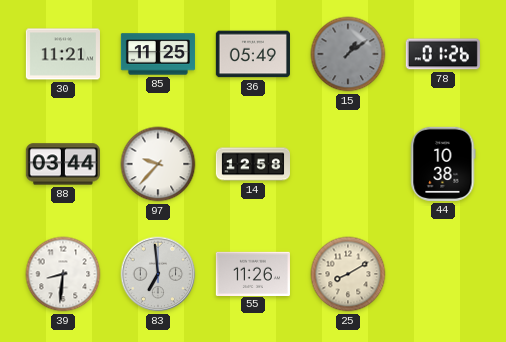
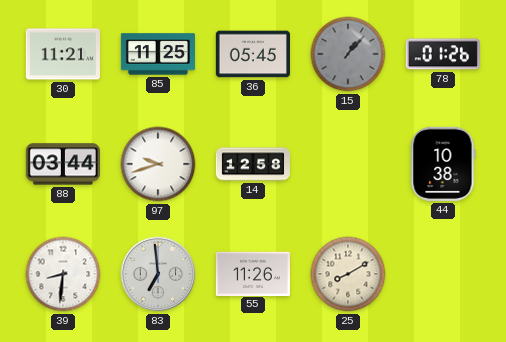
36: 05:49 -> 05:45
15: 1:09 -> 1:07
97: 9:37 -> 9:42
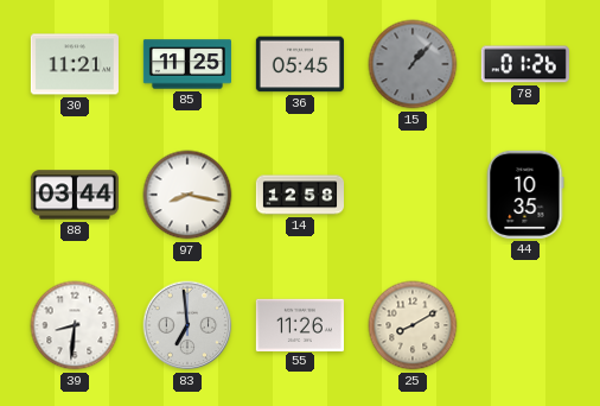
97: 9:42 -> 8:17
44: 10:38 -> 10:35
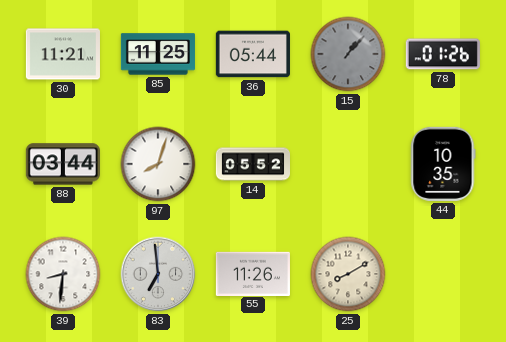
36: 05:45 -> 05:44
97: 8:17 -> 8:03
14: 12:58 -> 05:52
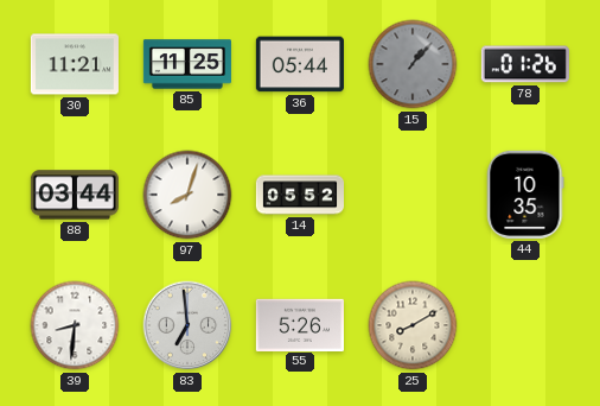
55: 11:26 -> 5:26
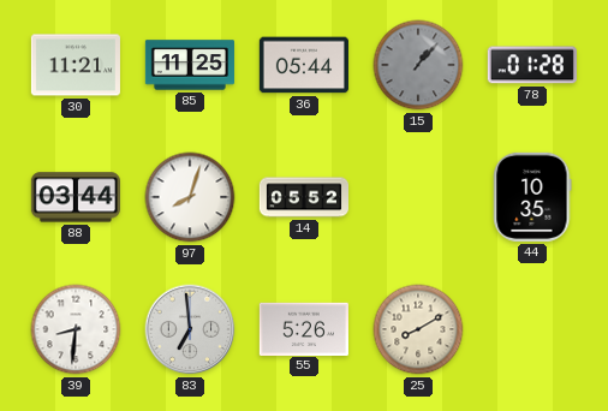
78: 01:26 -> 01:28
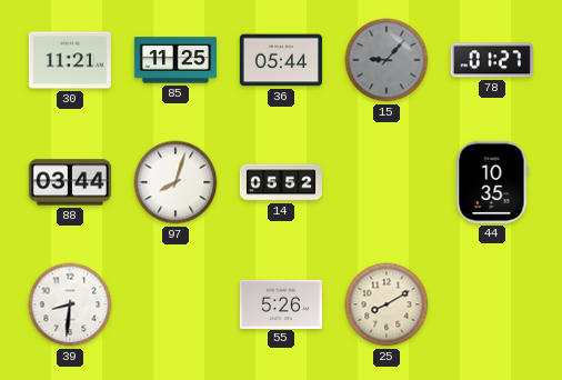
15: 1:07 -> 9:07
78: 01:28 -> 01:27
83: 6:59 -> none
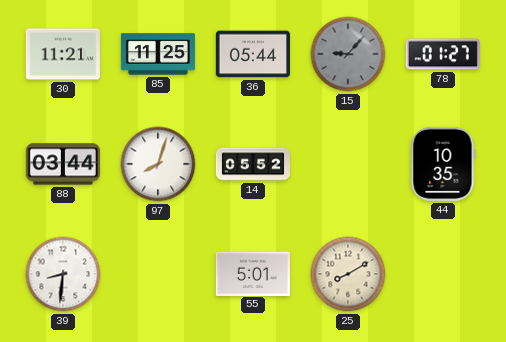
55: 5:26 -> 5:01
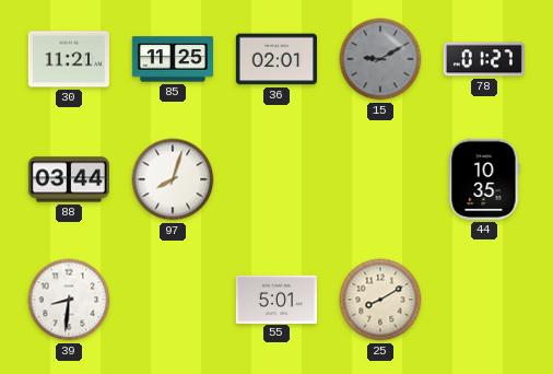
36: 05:44 -> 02:01
15: 9:07 -> 9:10
14: 05:52 -> none
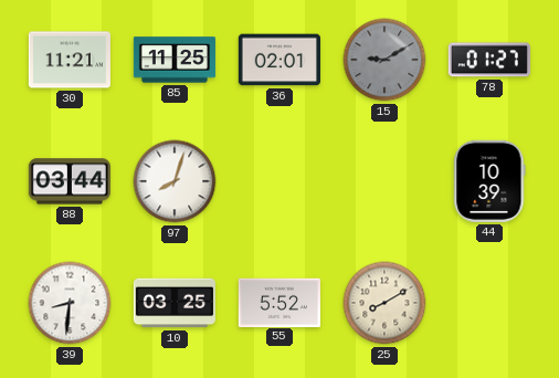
44: 10:35 -> 10:39
10: none -> 03:25
55: 5:01 -> 5:52
